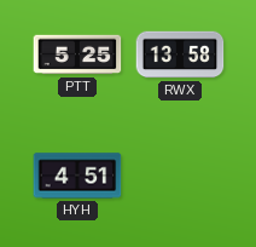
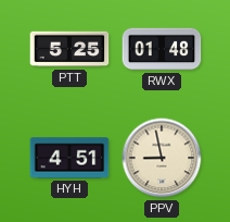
RWX: 13:58 -> 01:48
PPV: none -> 8:58
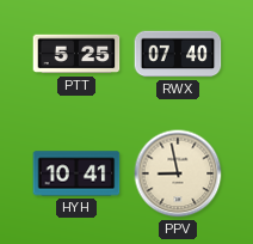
RWX: 01:48 -> 07:40
HYH: 4:51 -> 10:41
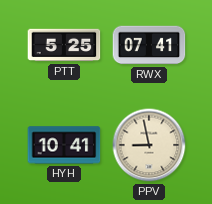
RWX: 07:40 -> 07:41
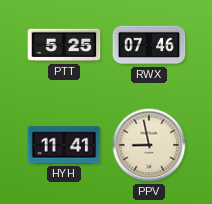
RWX: 07:41 -> 07:46
HYH: 10:41 -> 11:41
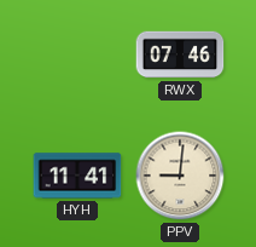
PTT: 5:25 -> none
PPV: 8:58 -> 9:01
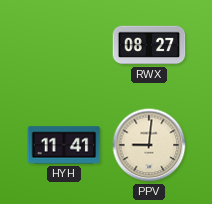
RWX: 07:46 -> 08:27
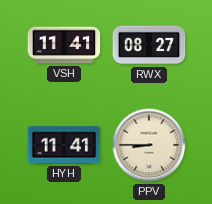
VSH: none -> 11:41
PPV: 9:01 -> 8:45
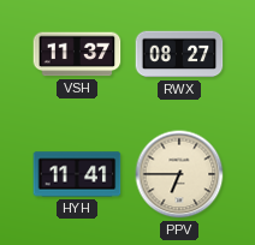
VSH: 11:41 -> 11:37
PPV: 8:45 -> 6:45
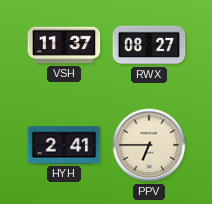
HYH: 11:41 -> 2:41
